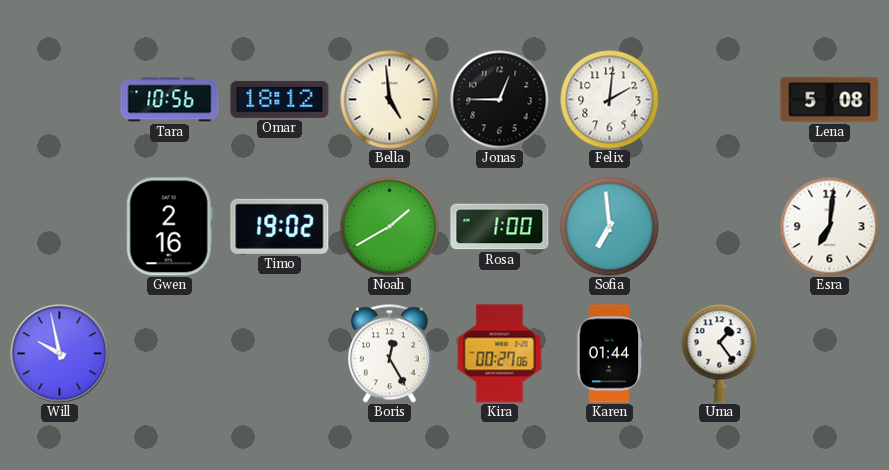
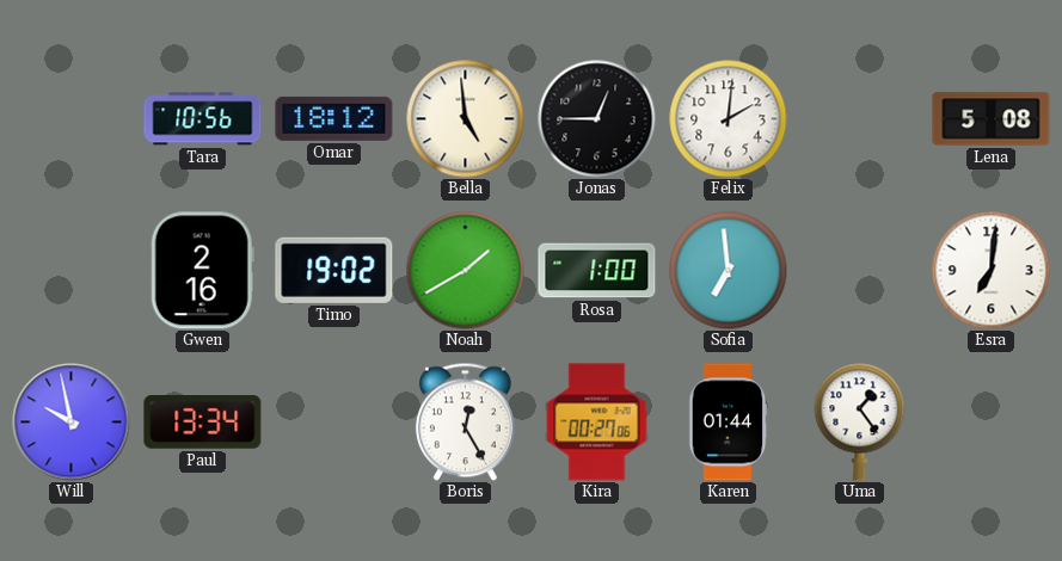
Paul: none -> 13:34
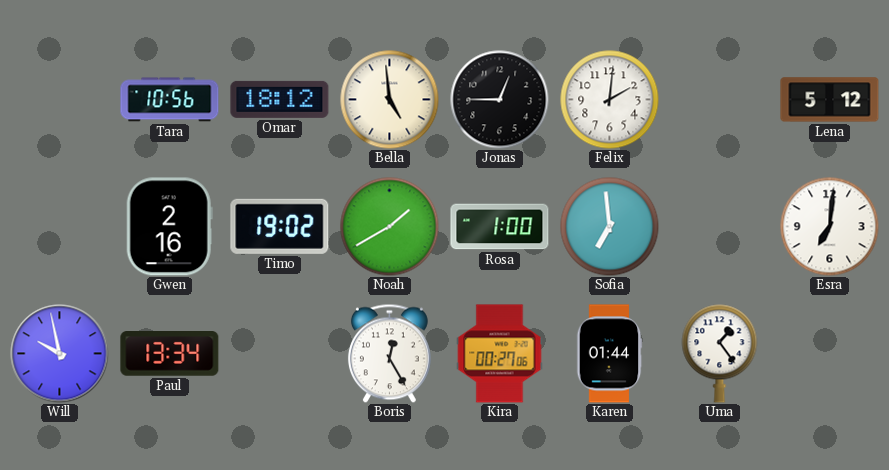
Lena: 5:08 -> 5:12
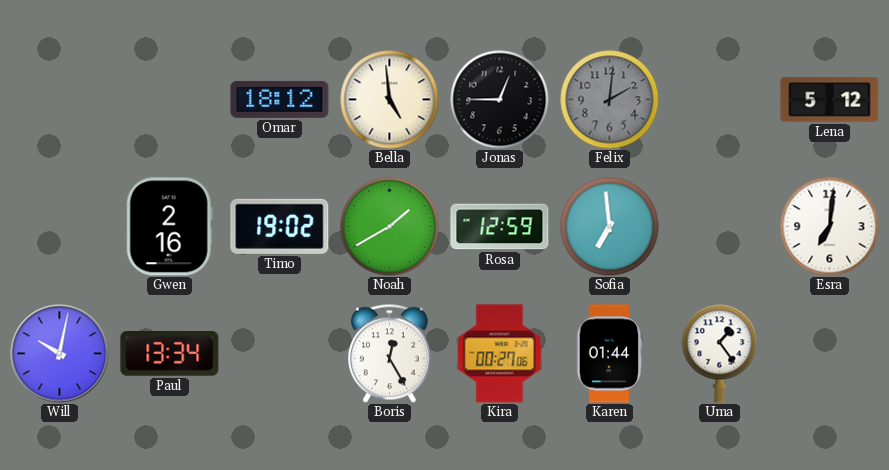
Tara: 10:56 -> none
Felix dial: white -> grey
Rosa: 1:00 -> 12:59
Will: 9:58 -> 10:02
